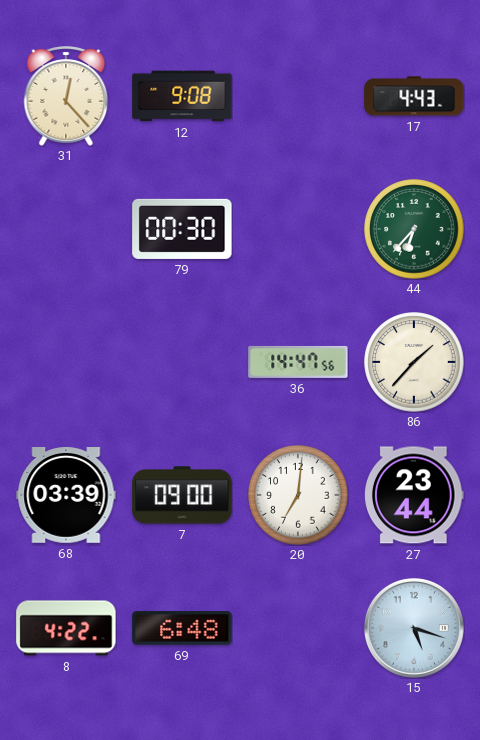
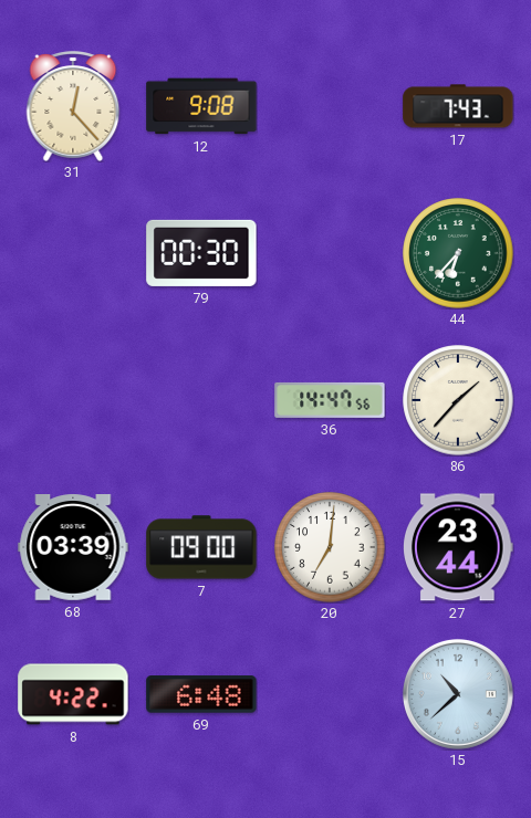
17: 4:43 -> 7:43
15: 5:18 -> 10:38
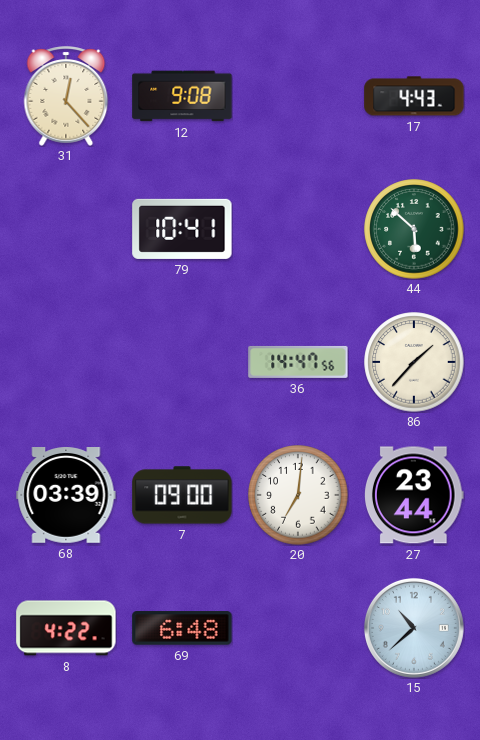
17: 7:43 -> 4:43
79: 00:30 -> 10:41
44: 6:37 -> 5:52
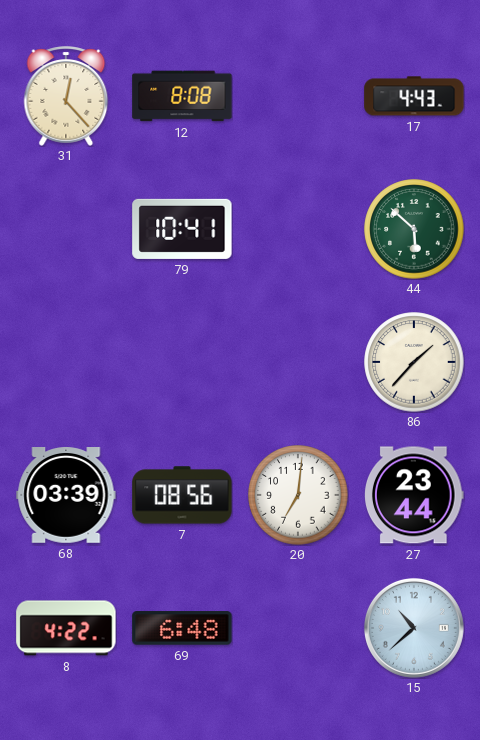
12: 9:08 -> 8:08
36: 14:47 -> none
7: 09:00 -> 08:56
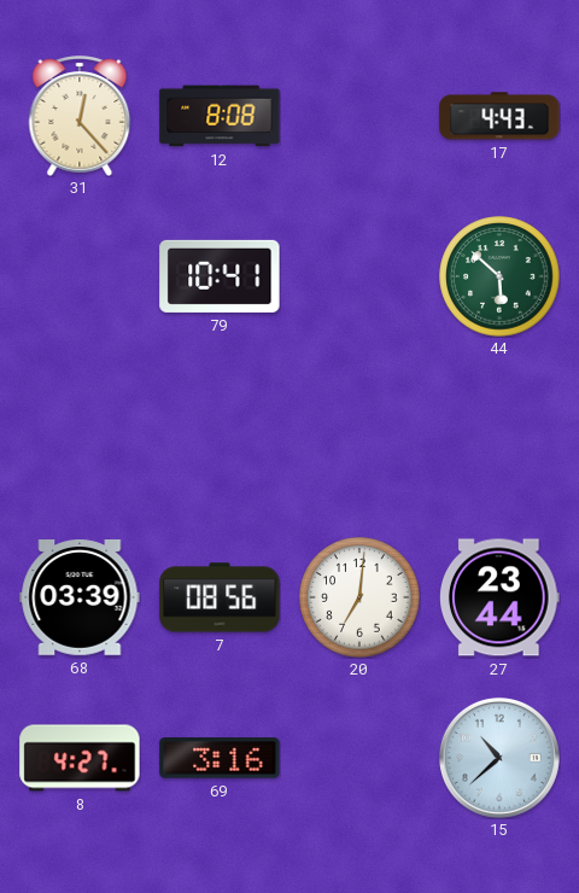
86: 1:37 -> none
8: 4:22 -> 4:27
69: 6:48 -> 3:16
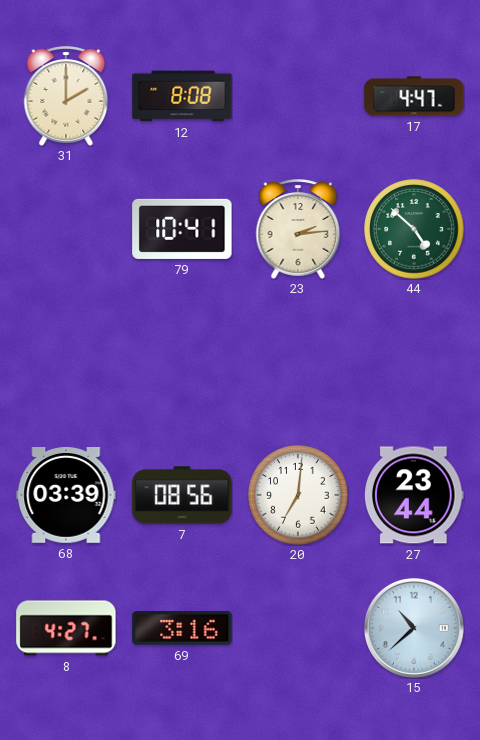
31: 12:23 -> 2:00
17: 4:43 -> 4:47
23: none -> 2:14
44: 5:52 -> 4:52
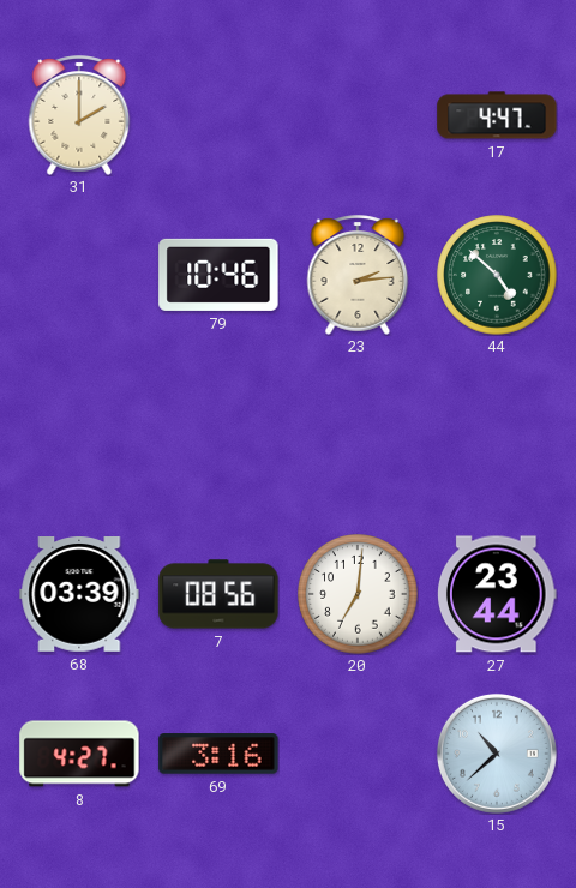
12: 8:08 -> none
79: 10:41 -> 10:46
